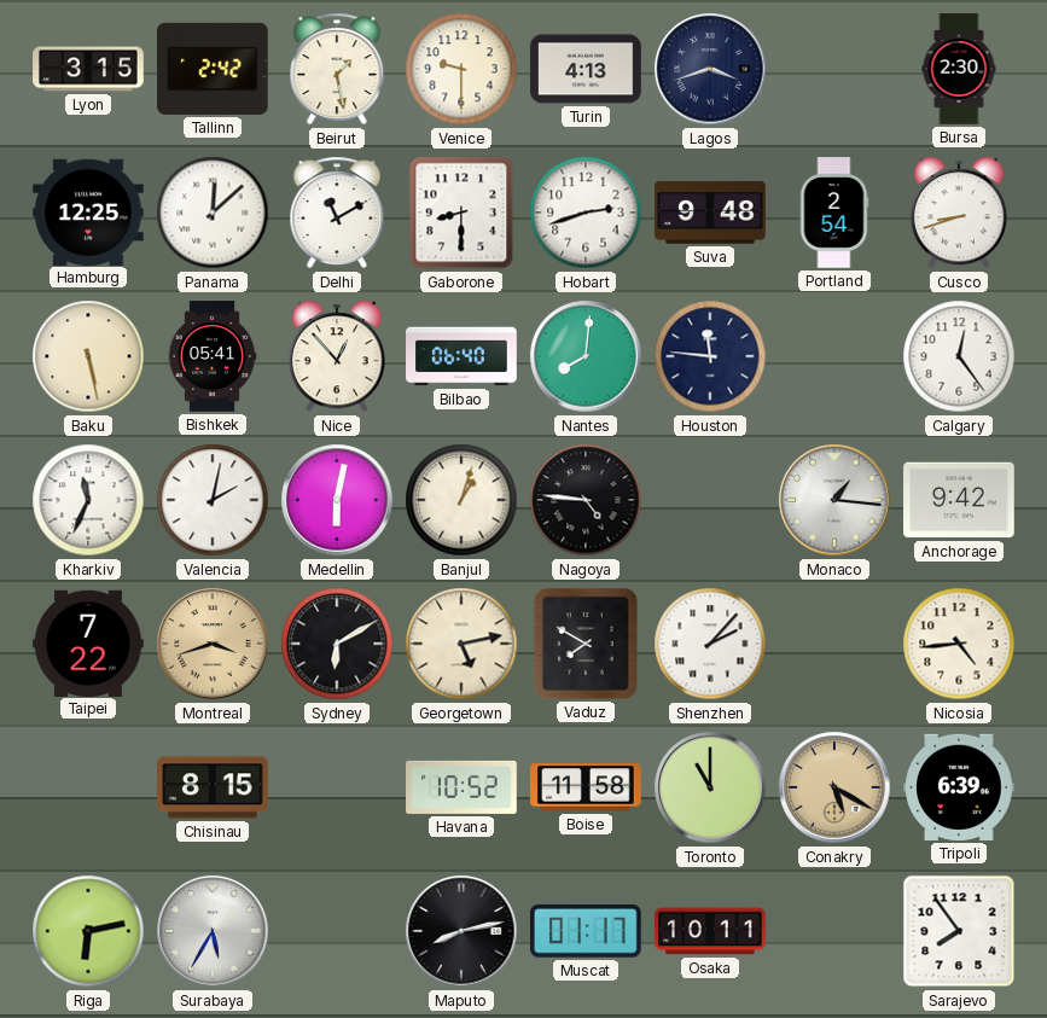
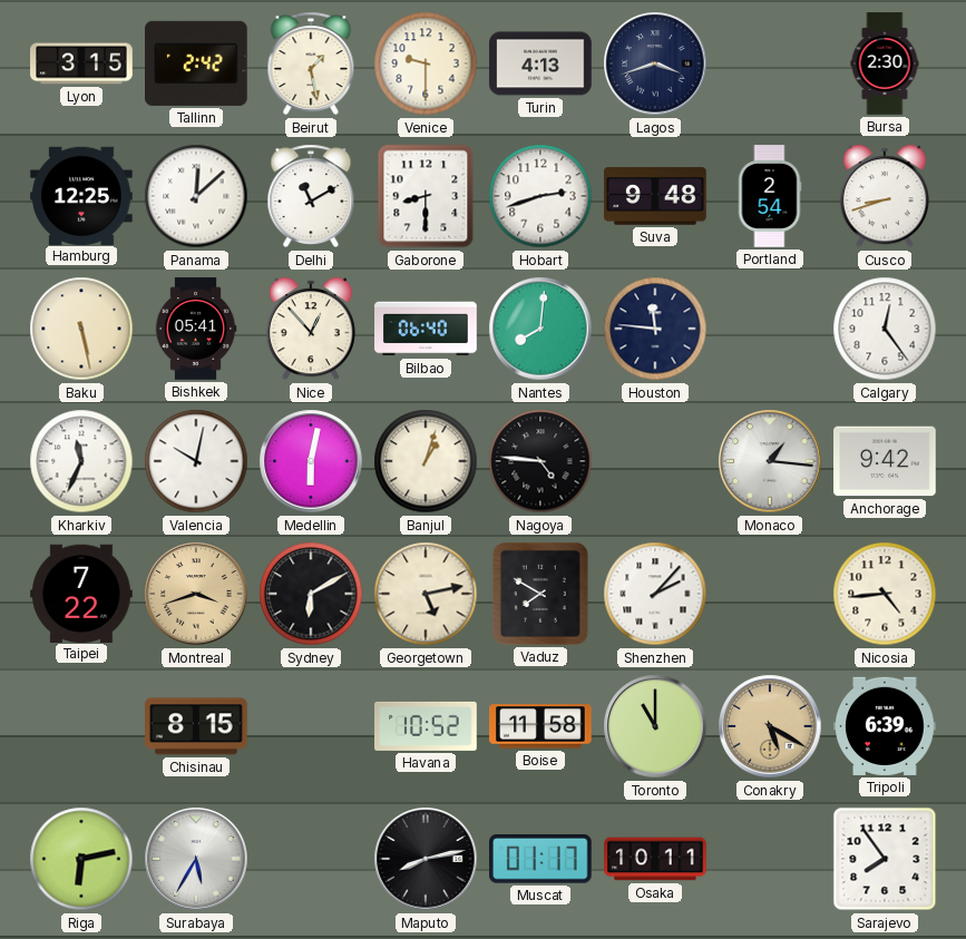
Valencia: 2:02 -> 10:02
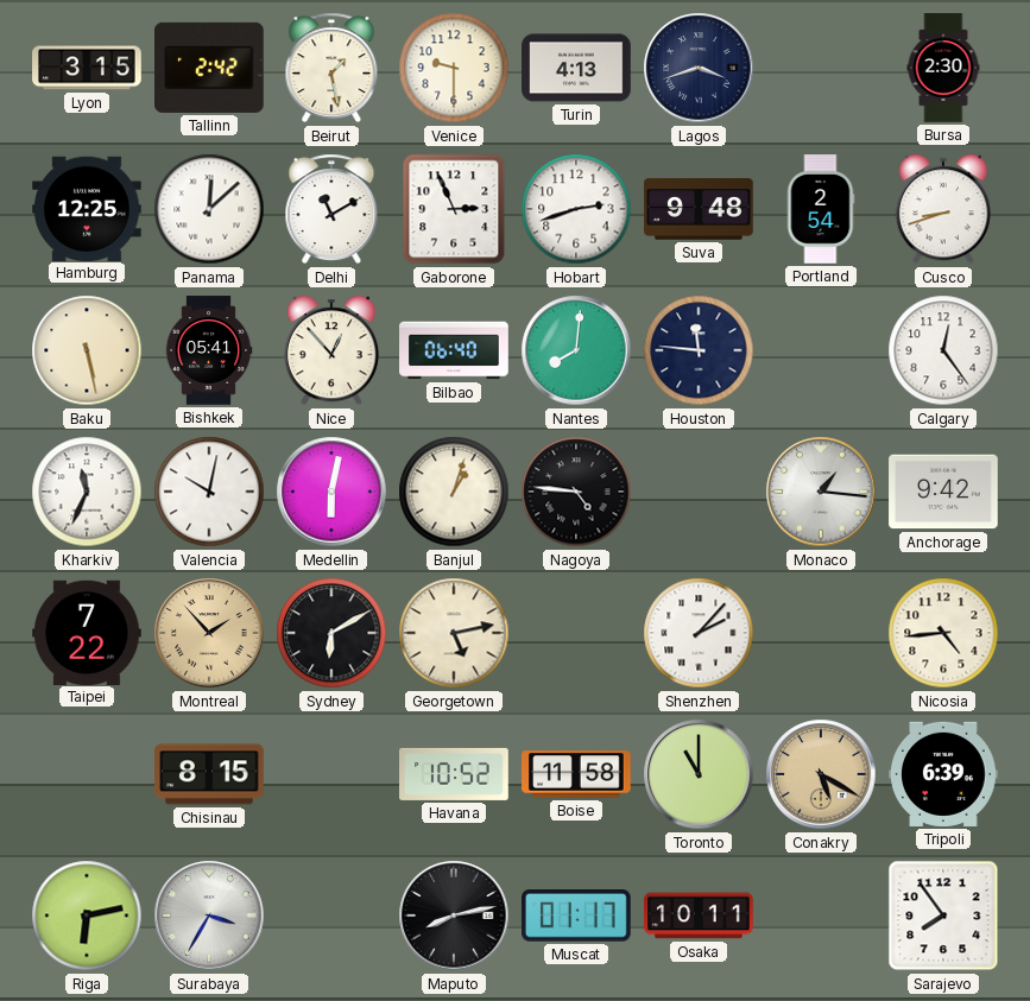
Gaborone: 8:30 -> 2:56
Montreal: 3:42 -> 1:53
Vaduz: 7:50 -> none
Surabaya: 5:35 -> 3:35
